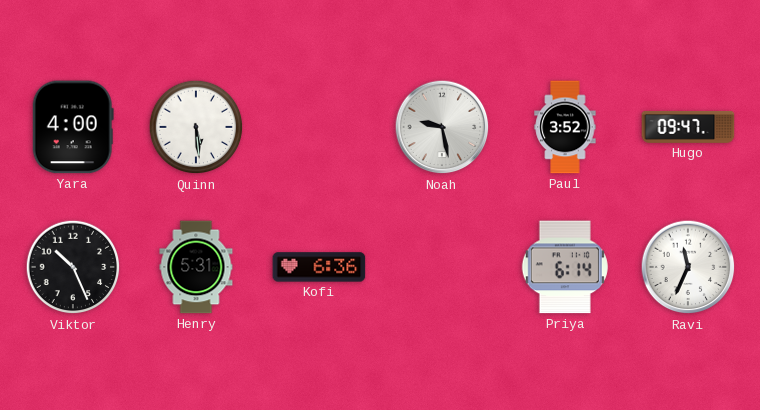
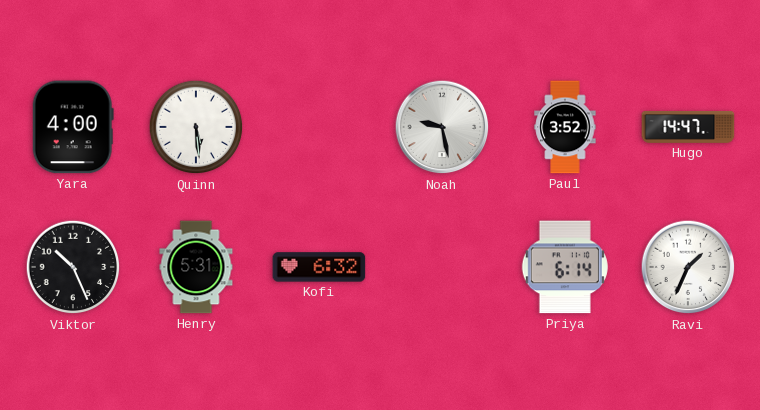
Hugo: 09:47 -> 14:47
Kofi: 6:36 -> 6:32
Ravi: 11:34 -> 1:34
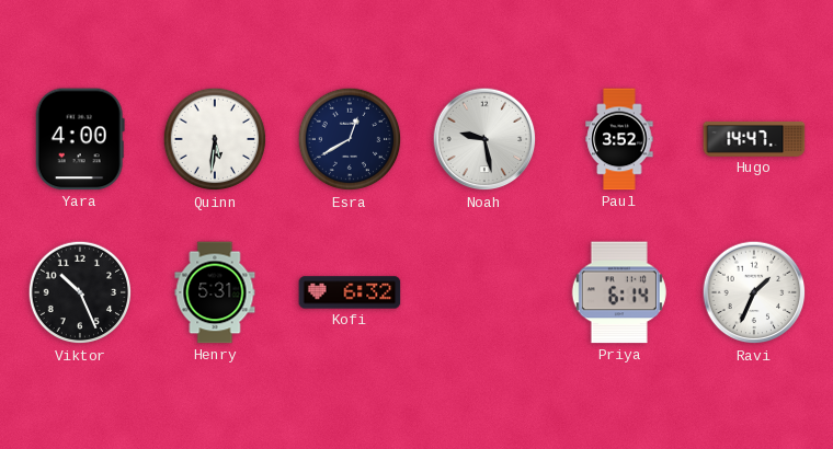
Quinn: 5:29 -> 5:31
Esra: none -> 12:40
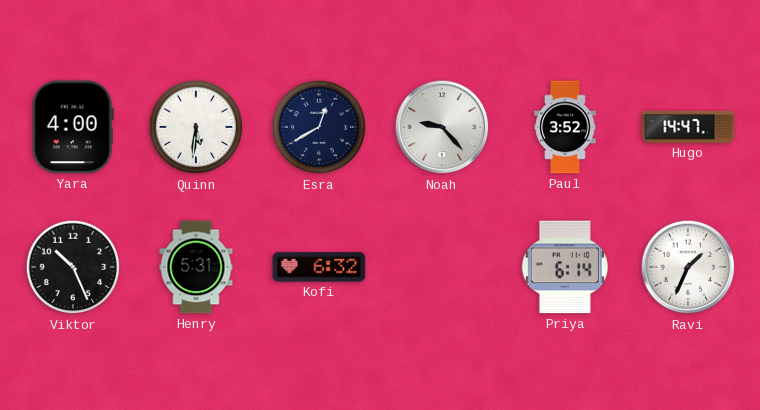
Noah: 9:28 -> 9:23
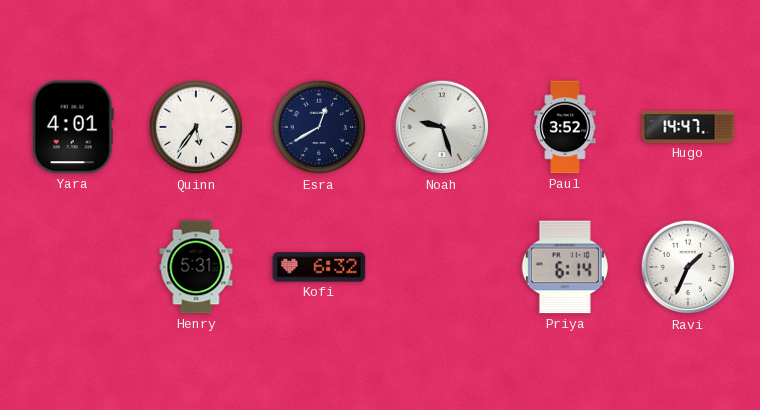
Yara: 4:00 -> 4:01
Quinn: 5:31 -> 5:36
Noah: 9:23 -> 9:27
Viktor: 10:26 -> none
